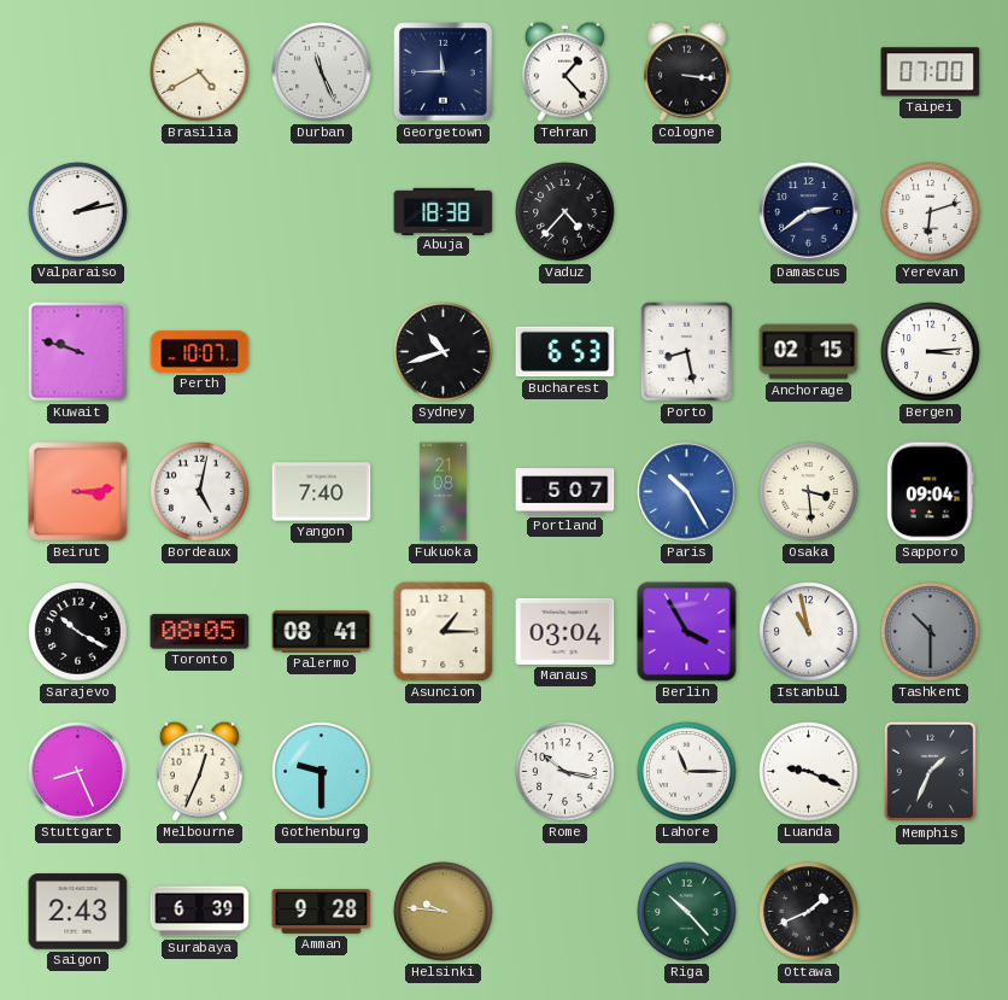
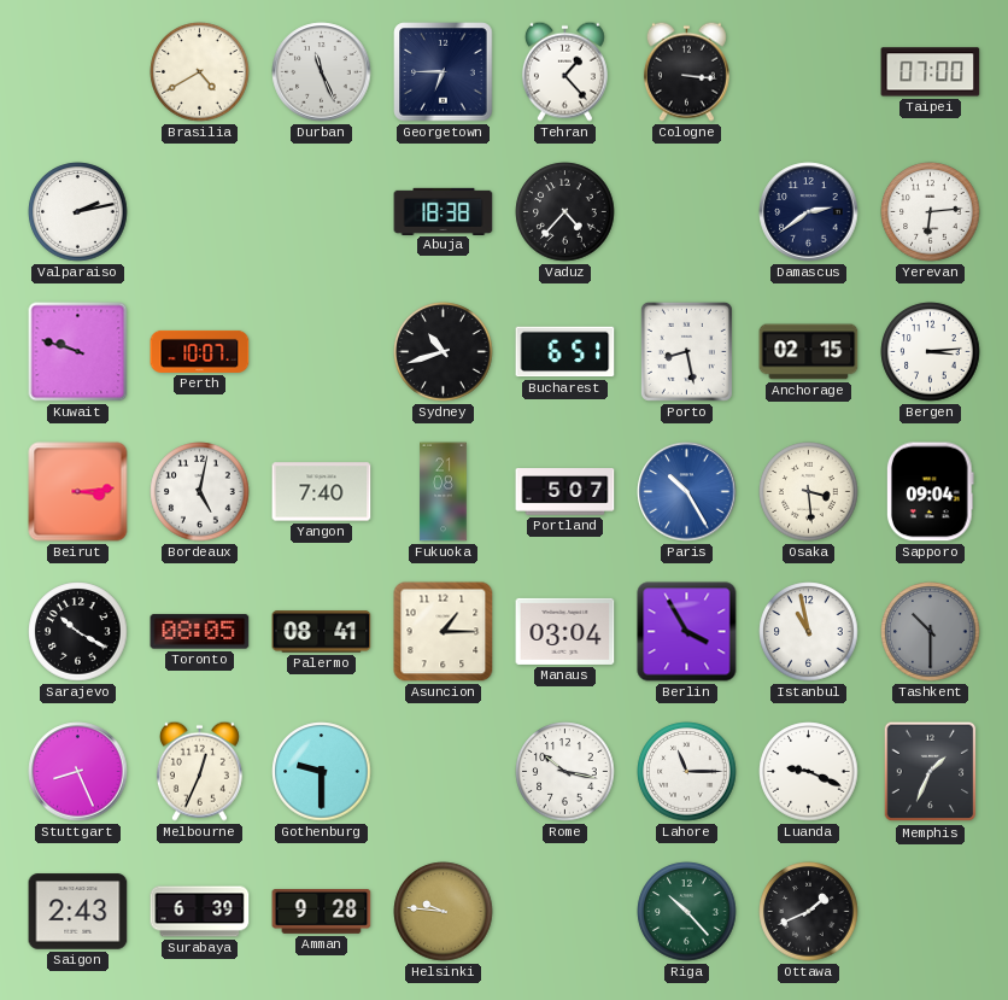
Georgetown: 11:45 -> 6:45
Yerevan: 6:12 -> 6:14
Bucharest: 6:53 -> 6:51
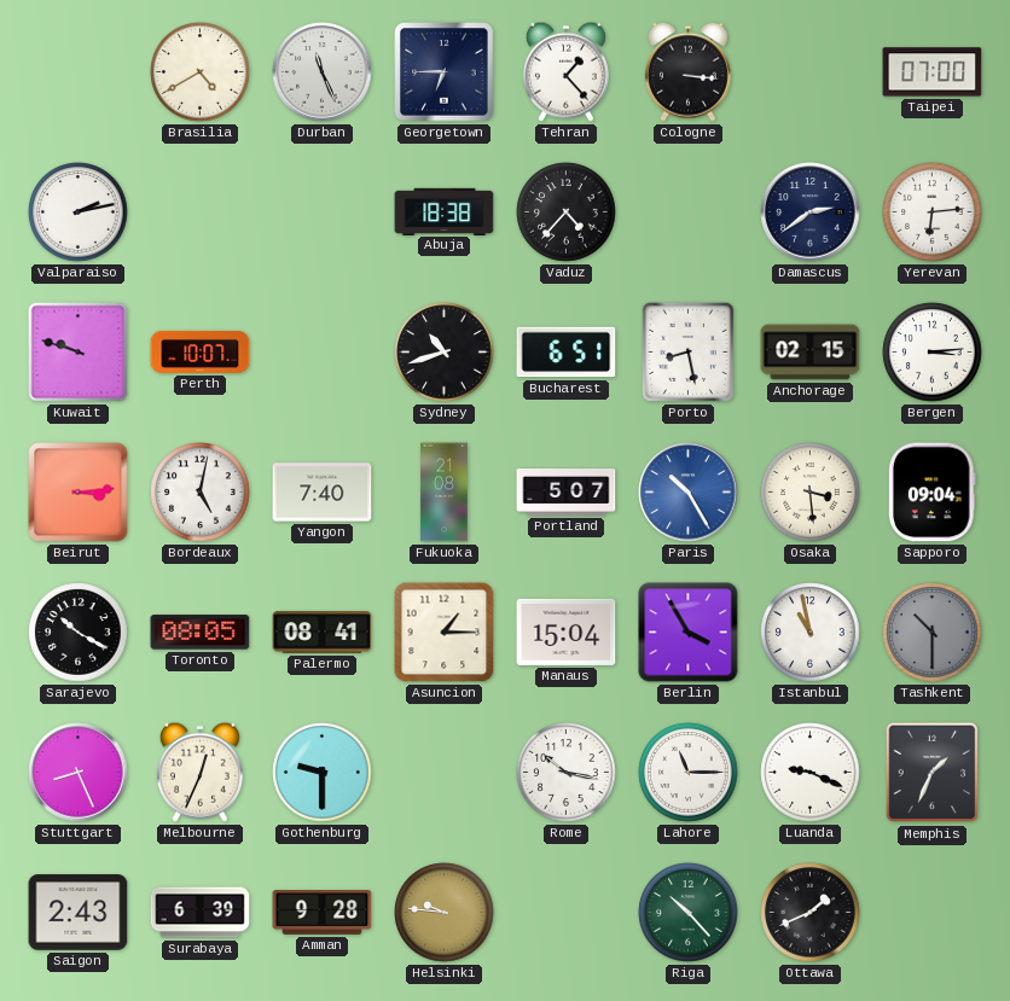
Manaus: 03:04 -> 15:04
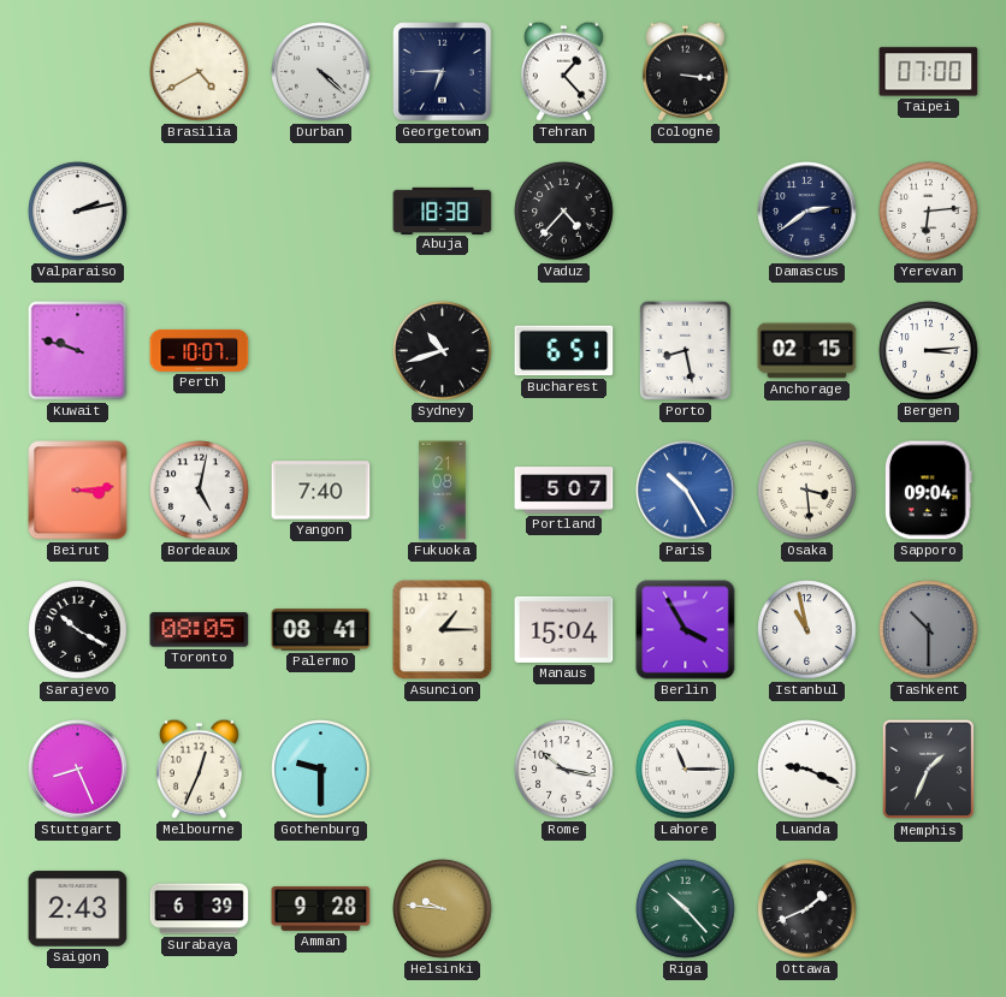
Durban: 11:26 -> 4:22
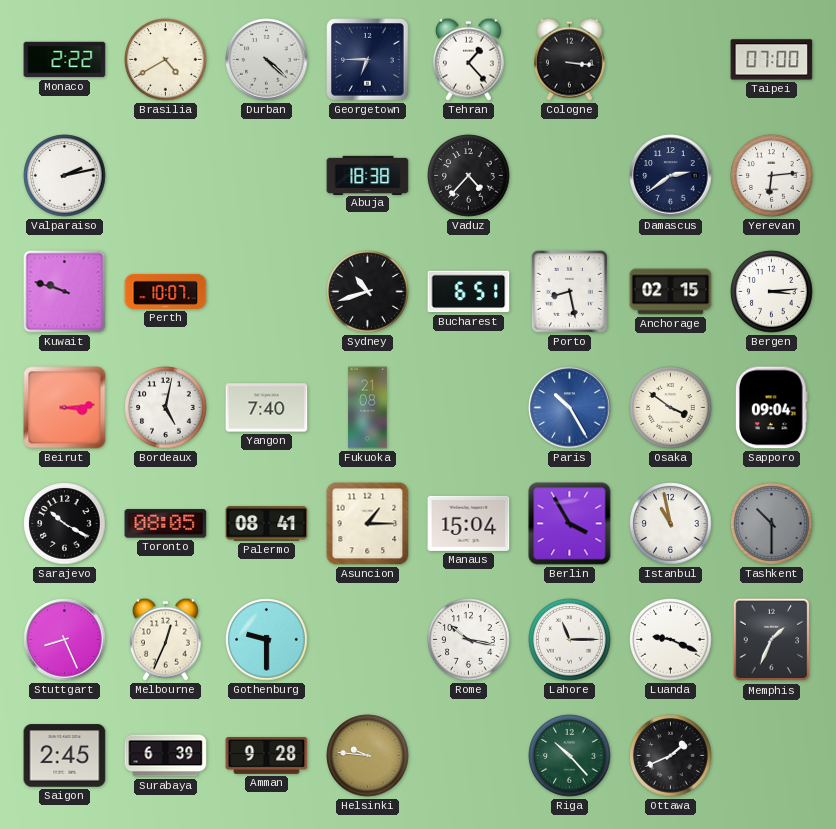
Monaco: none -> 2:22
Portland: 5:07 -> none
Osaka: 3:29 -> 3:51
Saigon: 2:43 -> 2:45
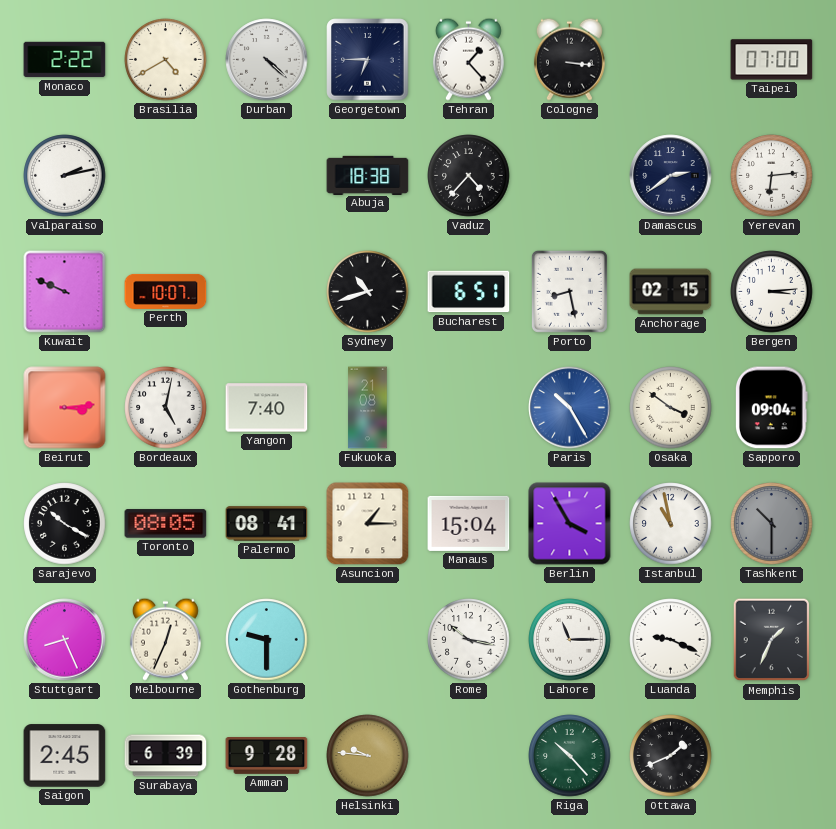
Kuwait: 9:48 -> 9:49
